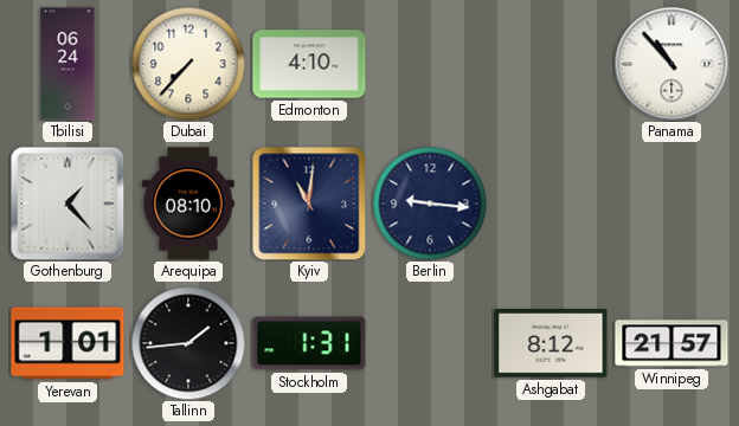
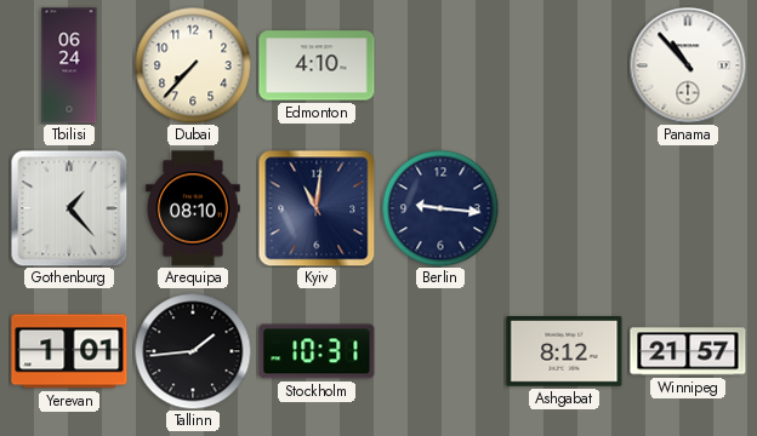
Stockholm: 1:31 -> 10:31
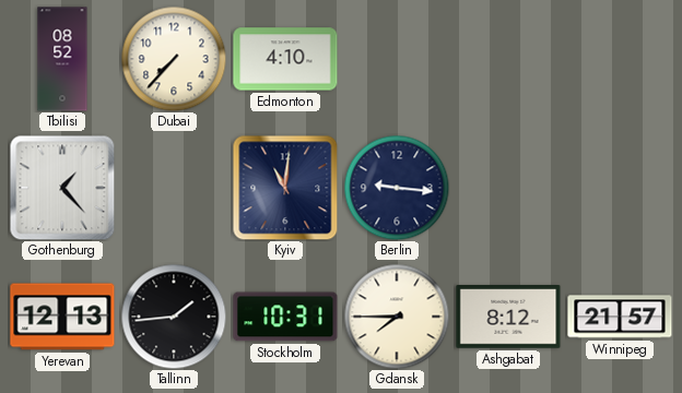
Tbilisi: 06:24 -> 08:52
Panama: 10:53 -> none
Arequipa: 08:10 -> none
Yerevan: 1:01 -> 12:13
Gdansk: none -> 7:45
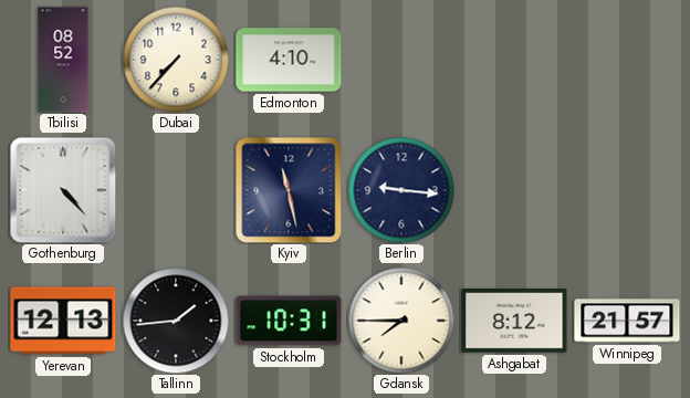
Gothenburg: 1:23 -> 4:23
Kyiv: 11:01 -> 11:28
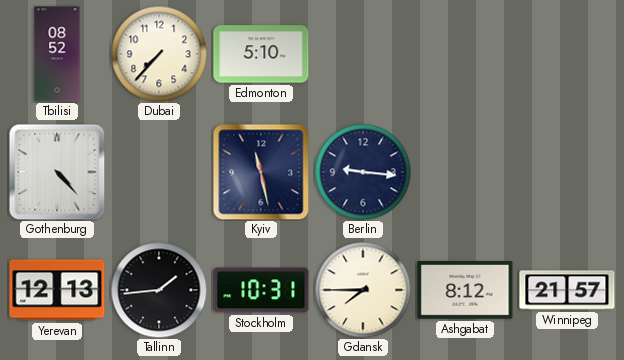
Edmonton: 4:10 -> 5:10
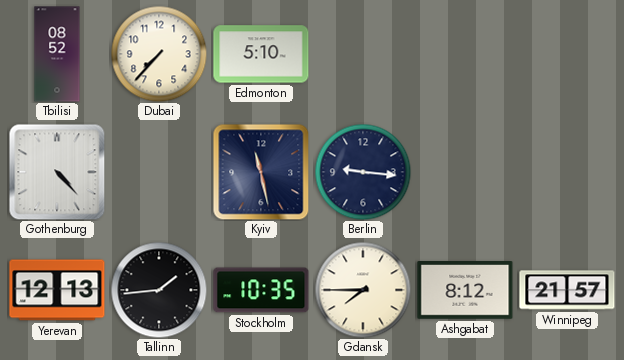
Stockholm: 10:31 -> 10:35
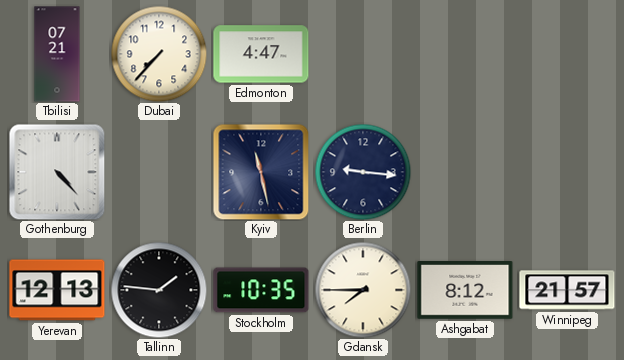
Tbilisi: 08:52 -> 07:21
Edmonton: 5:10 -> 4:47
Tallinn: 1:44 -> 1:46
